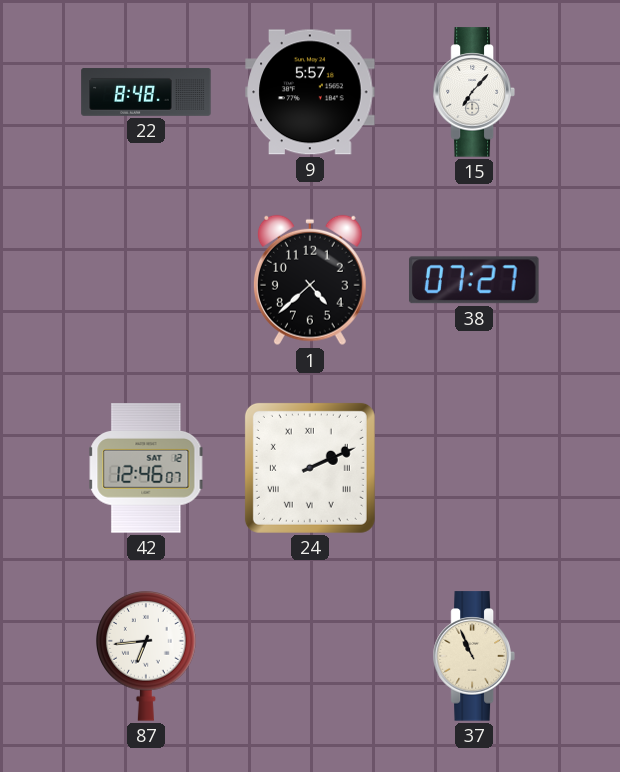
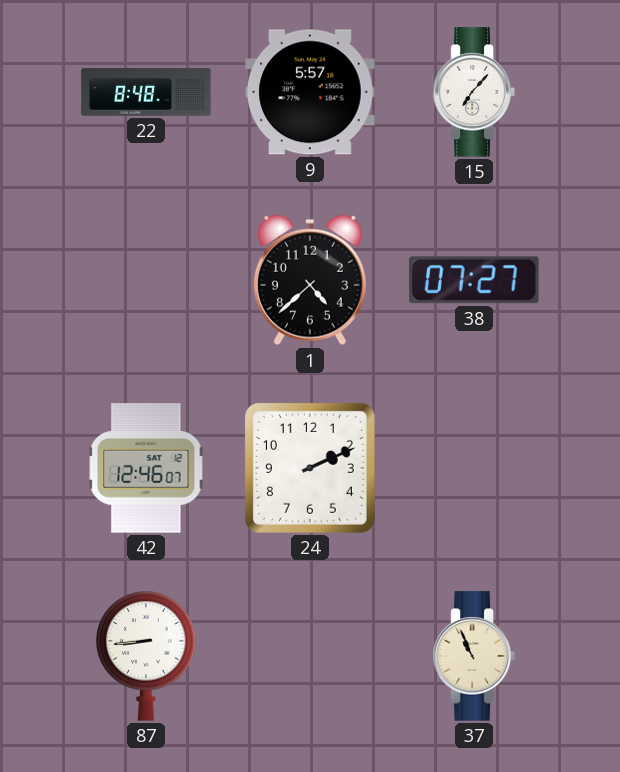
24 numerals: Roman -> Arabic
87: 6:44 -> 8:44
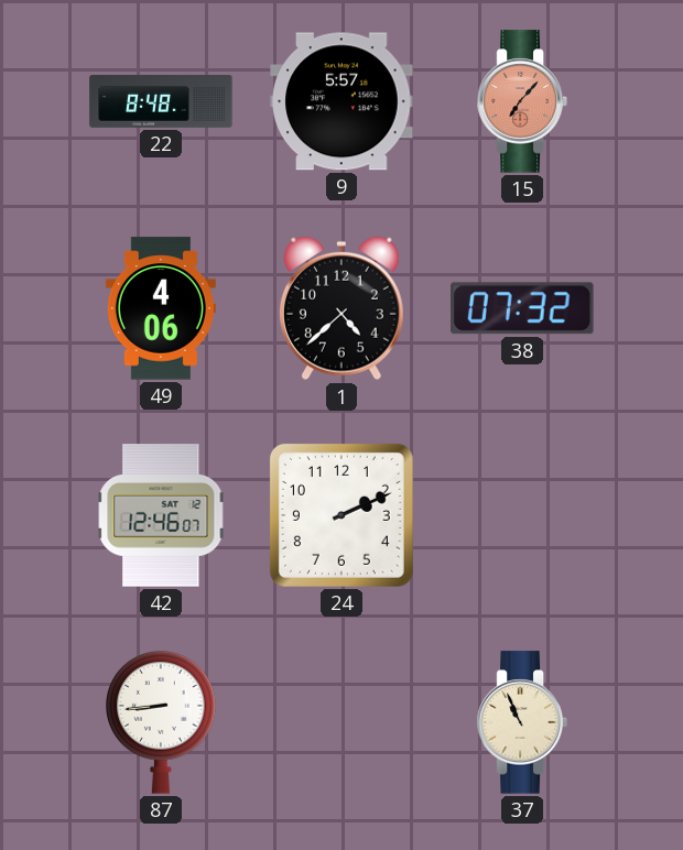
15 dial: white -> salmon
49: none -> 4:06
38: 07:27 -> 07:32
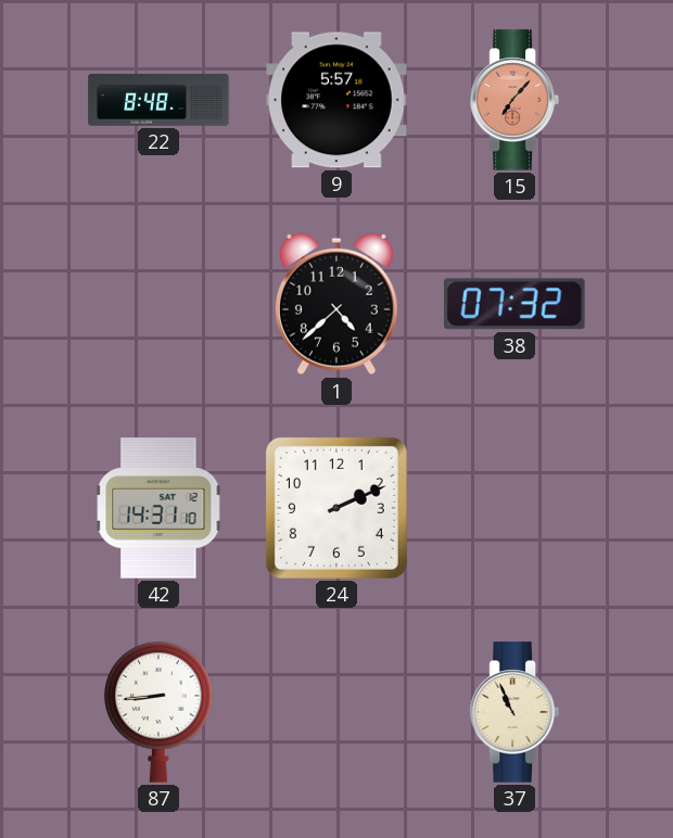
49: 4:06 -> none
42: 12:46 -> 14:31
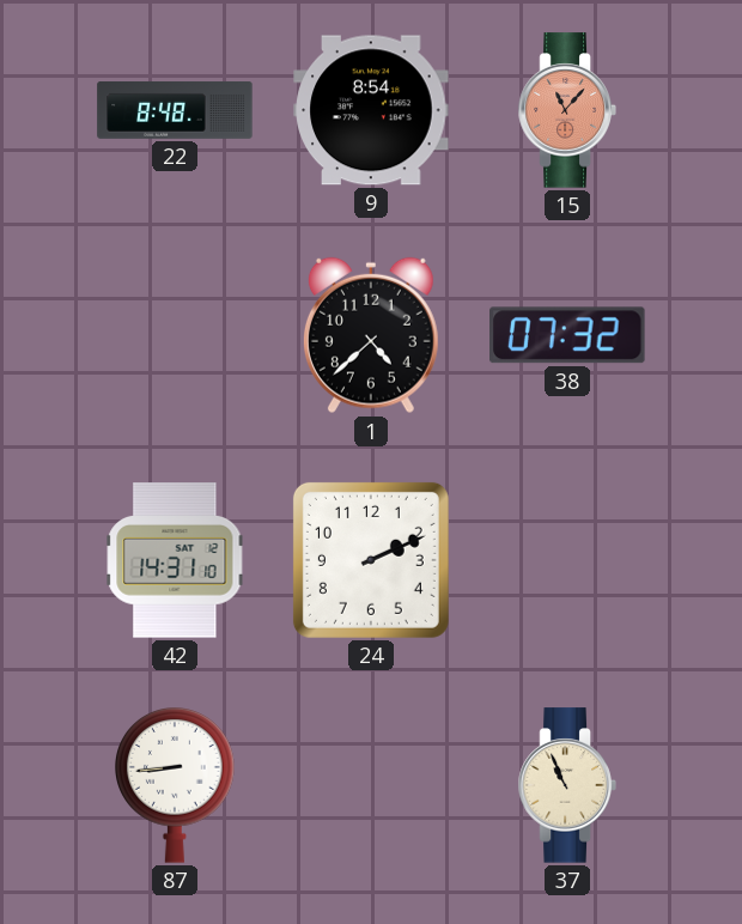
9: 5:57 -> 8:54
15: 7:07 -> 11:07
